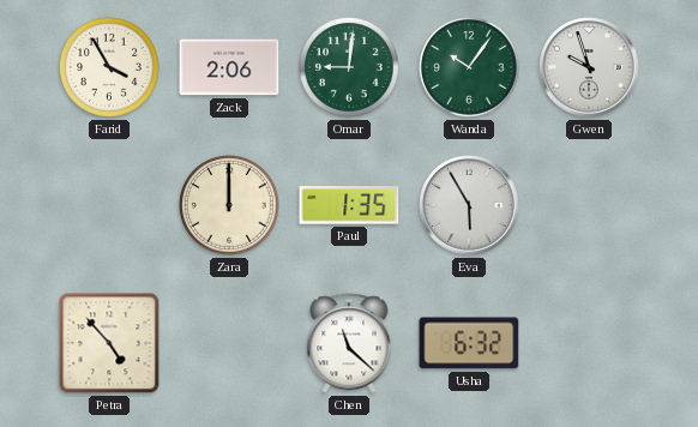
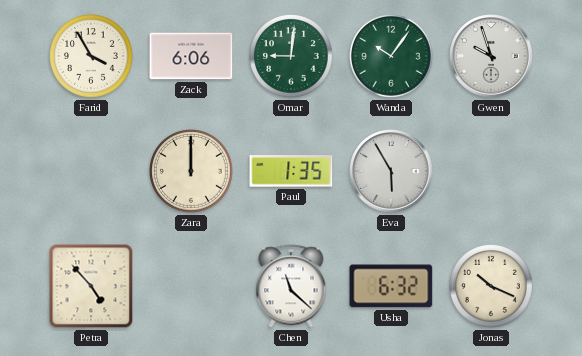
Zack: 2:06 -> 6:06
Jonas: none -> 10:19
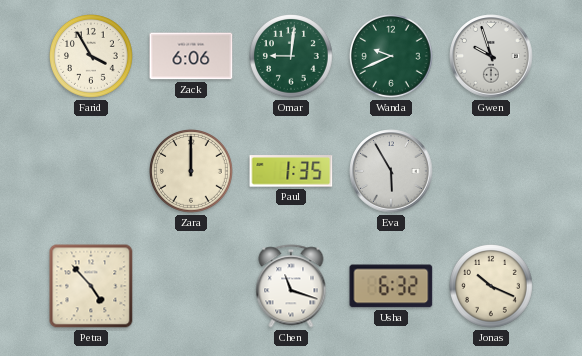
Wanda: 10:06 -> 9:41
Chen: 11:22 -> 11:18
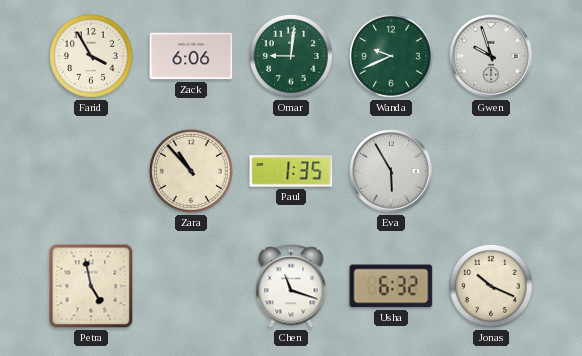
Zara: 12:00 -> 10:53
Petra: 4:53 -> 4:58
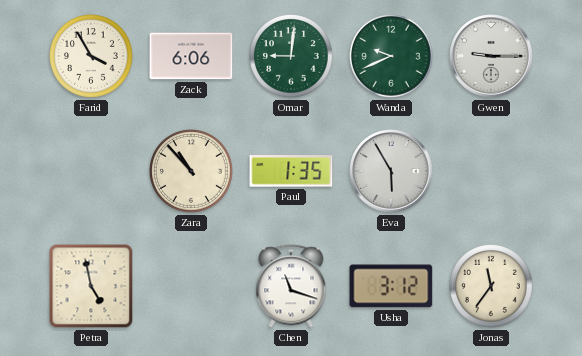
Gwen: 9:57 -> 9:15
Usha: 6:32 -> 3:12
Jonas: 10:19 -> 11:36
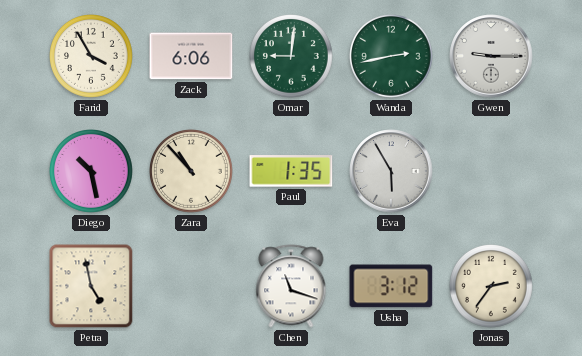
Wanda: 9:41 -> 2:43
Diego: none -> 10:28
Jonas: 11:36 -> 2:36
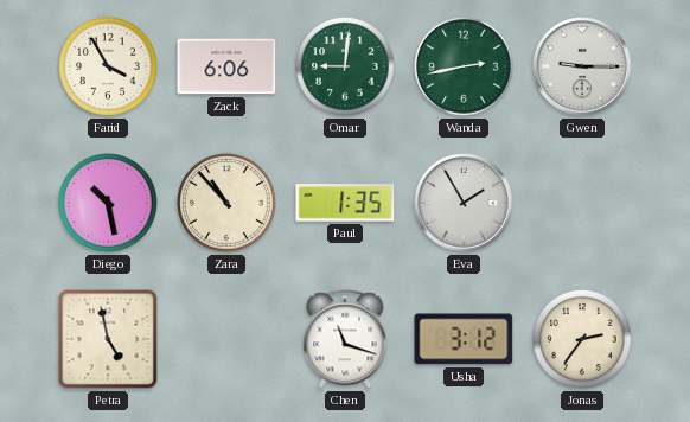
Eva: 5:55 -> 1:55
